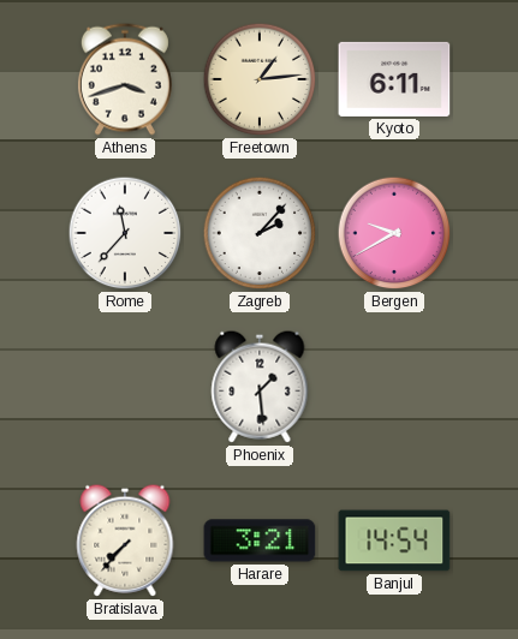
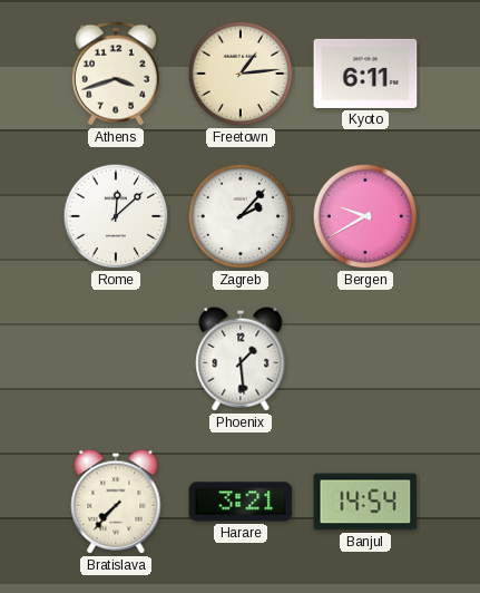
Rome: 11:37 -> 12:08
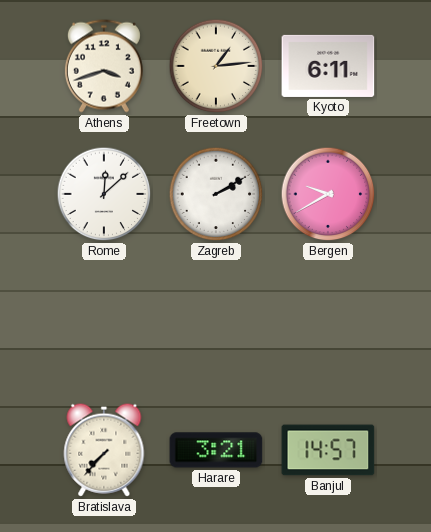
Zagreb: 2:07 -> 2:10
Phoenix: 1:29 -> none
Banjul: 14:54 -> 14:57
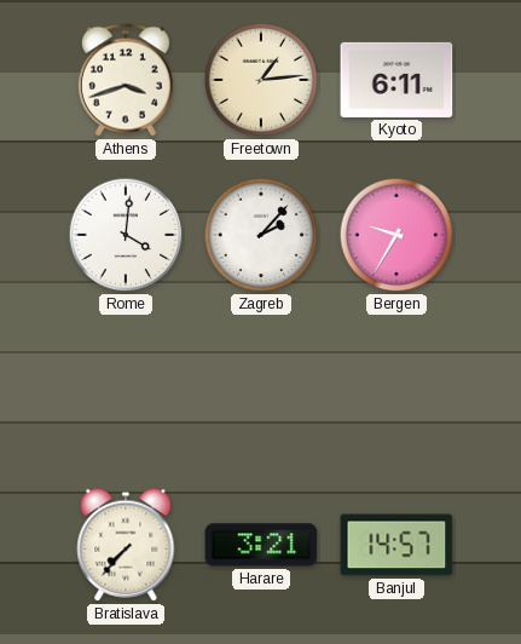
Rome: 12:08 -> 4:01
Zagreb: 2:10 -> 2:07
Bergen: 9:40 -> 9:35
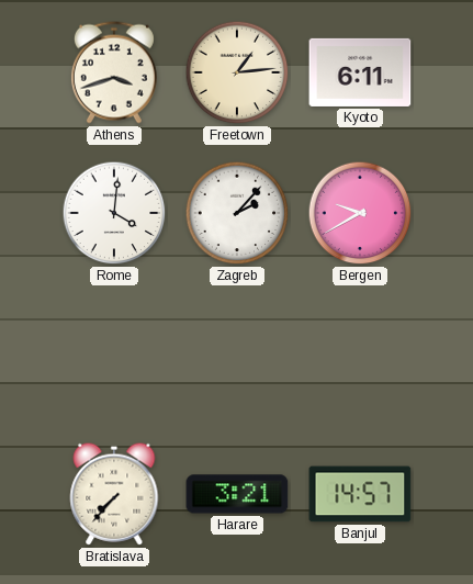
Bergen: 9:35 -> 9:40
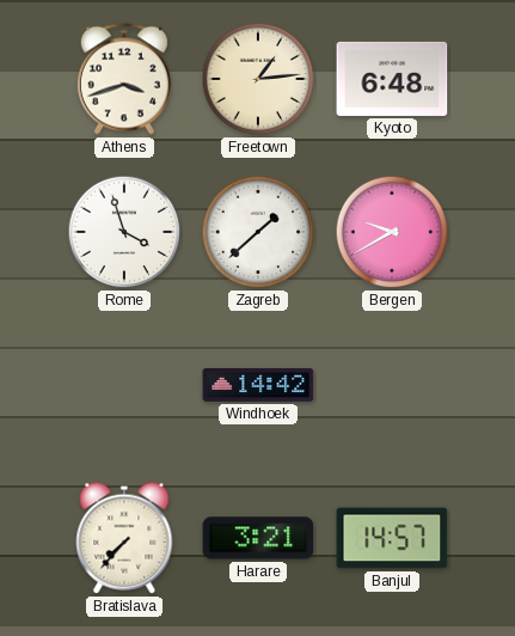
Kyoto: 6:11 -> 6:48
Rome: 4:01 -> 3:57
Zagreb: 2:07 -> 1:38
Windhoek: none -> 14:42
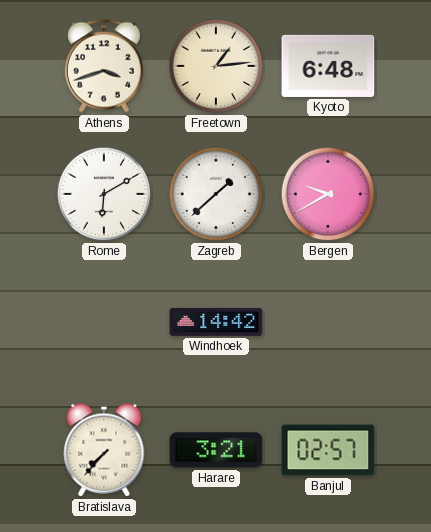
Rome: 3:57 -> 6:10
Banjul: 14:57 -> 02:57
